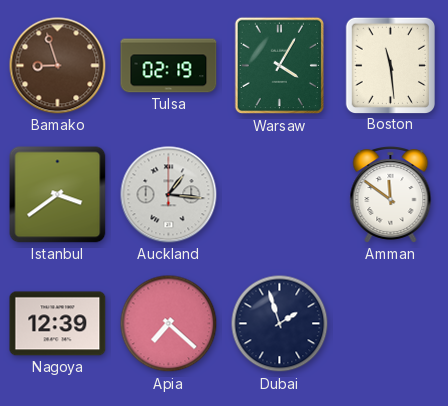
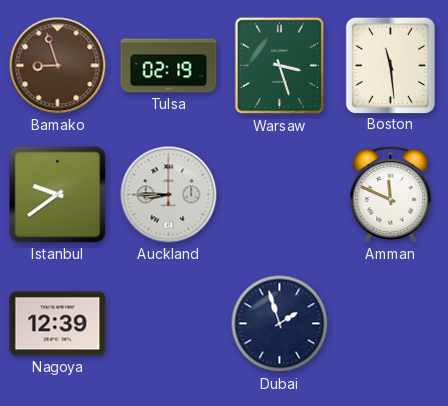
Warsaw: 4:05 -> 3:27
Istanbul: 3:39 -> 9:39
Auckland: 1:16 -> 8:45
Amman: 11:51 -> 11:49
Apia: 7:22 -> none
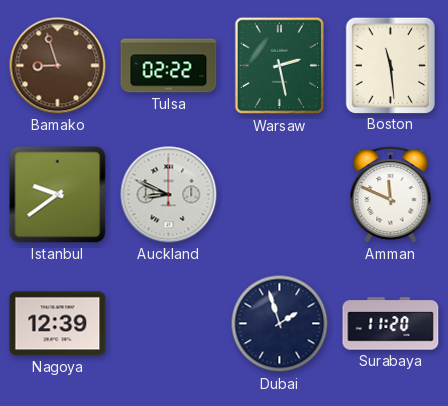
Tulsa: 02:19 -> 02:22
Warsaw: 3:27 -> 2:28
Auckland: 8:45 -> 8:49
Surabaya: none -> 11:20
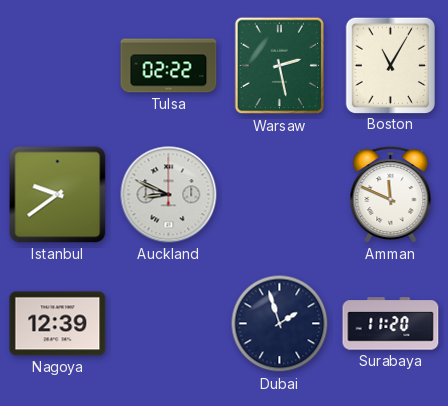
Bamako: 8:57 -> none
Boston: 11:29 -> 11:05
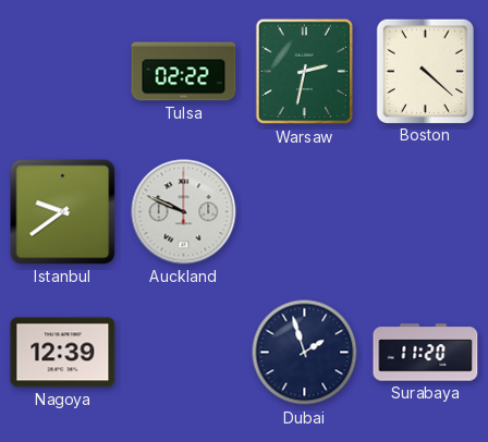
Warsaw: 2:28 -> 2:32
Boston: 11:05 -> 4:22
Auckland: 8:49 -> 9:49
Amman: 11:49 -> none
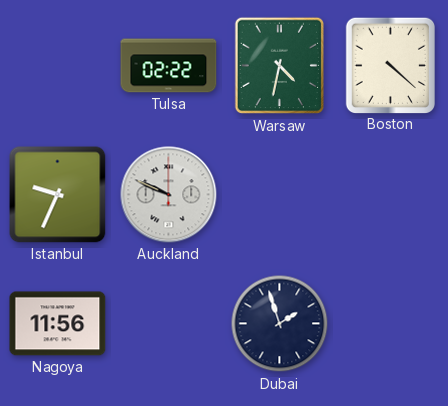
Warsaw: 2:32 -> 4:32
Istanbul: 9:39 -> 9:34
Nagoya: 12:39 -> 11:56
Surabaya: 11:20 -> none
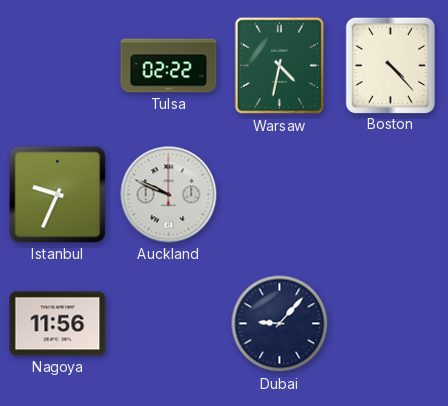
Boston: 4:22 -> 4:23
Dubai: 1:57 -> 9:07
